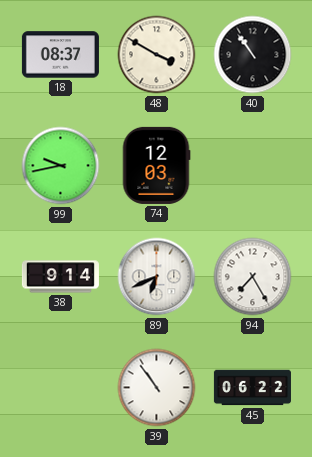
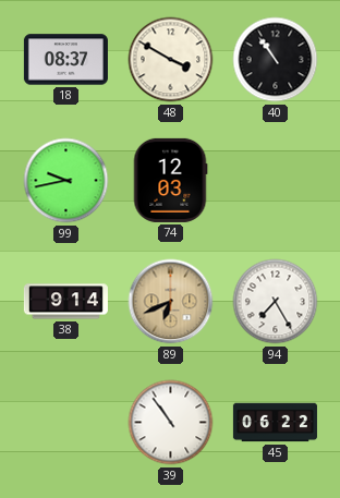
89 dial: white -> champagne
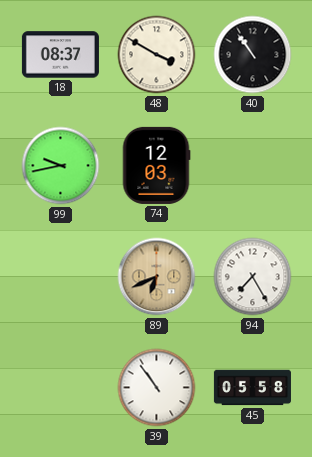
38: 9:14 -> none
45: 06:22 -> 05:58
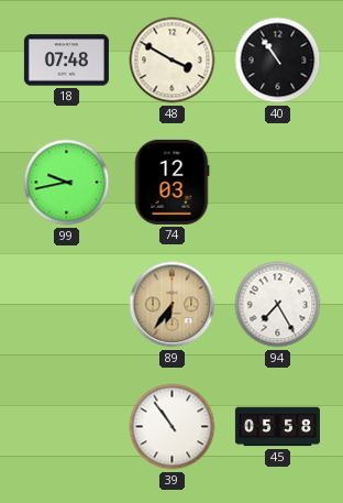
18: 08:37 -> 07:48
89: 6:41 -> 6:36
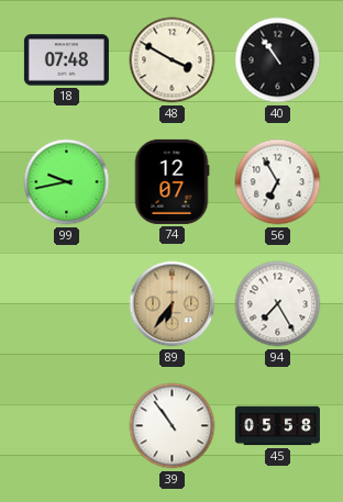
74: 12:03 -> 12:07
56: none -> 6:55
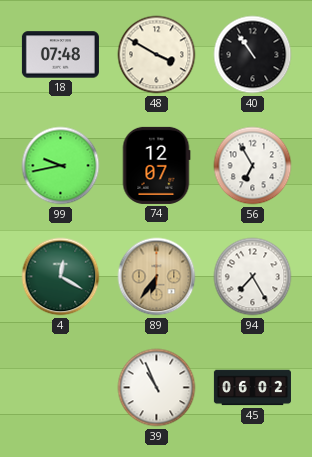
4: none -> 12:20
39: 10:54 -> 10:56
45: 05:58 -> 06:02
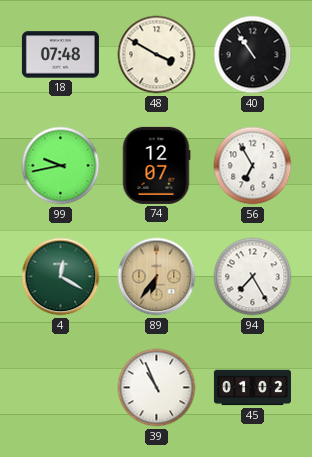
45: 06:02 -> 01:02
